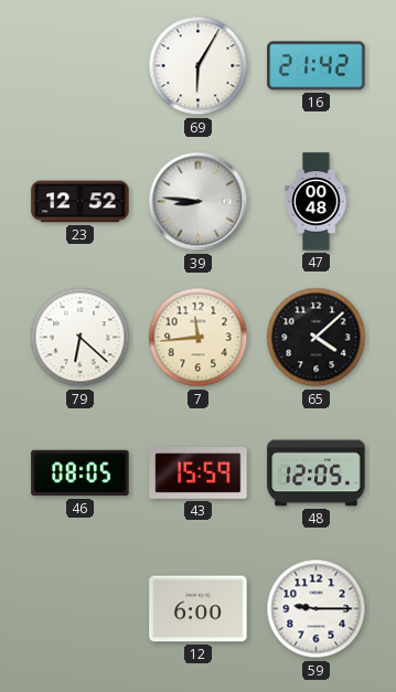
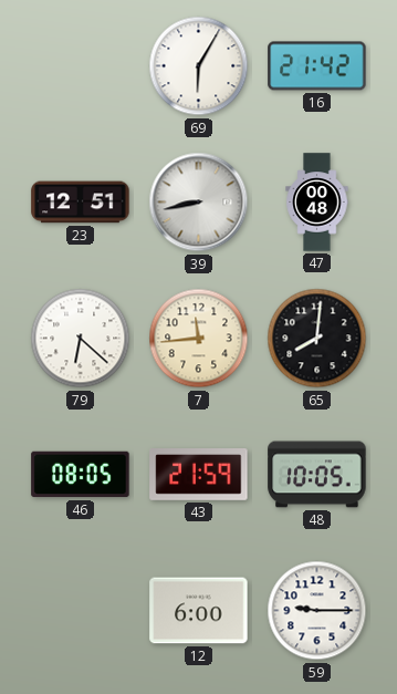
23: 12:52 -> 12:51
39: 8:46 -> 8:43
65: 4:08 -> 8:01
43: 15:59 -> 21:59
48: 12:05 -> 10:05
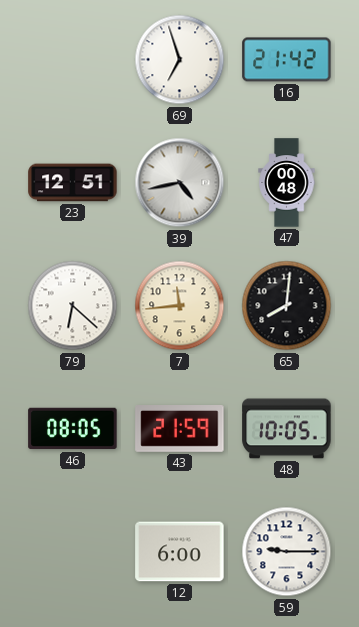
69: 6:05 -> 6:57
39: 8:43 -> 4:43
